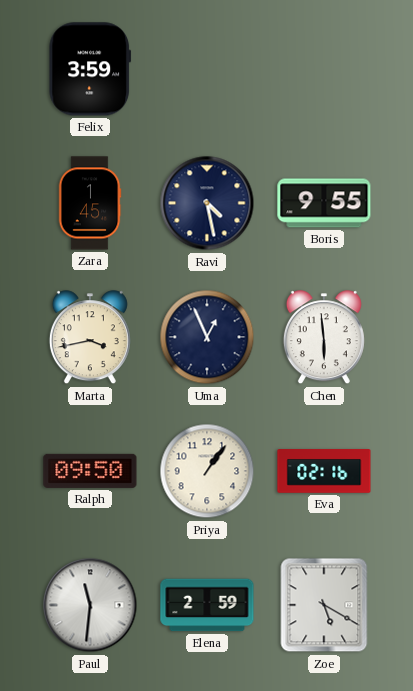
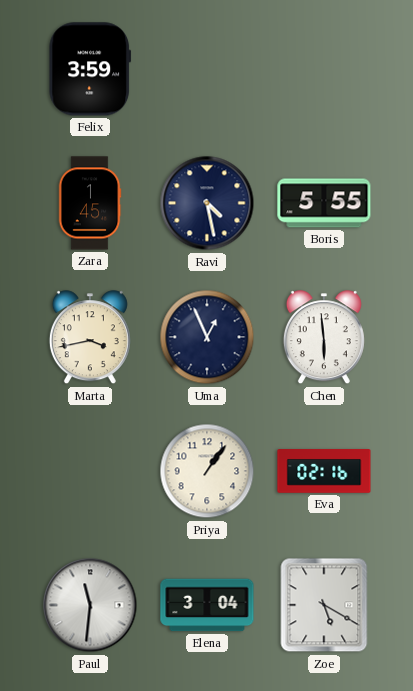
Boris: 9:55 -> 5:55
Ralph: 09:50 -> none
Elena: 2:59 -> 3:04
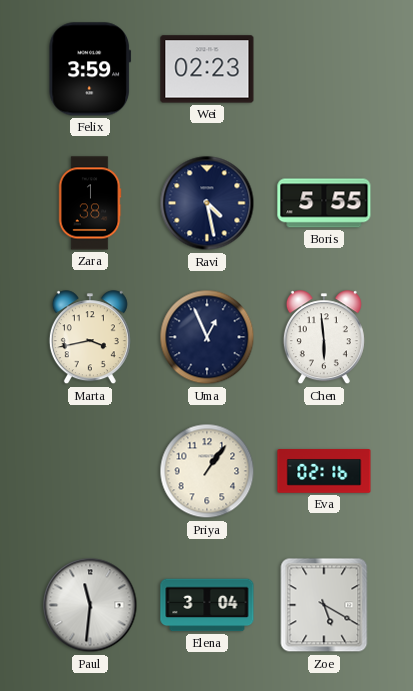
Wei: none -> 02:23
Zara: 1:45 -> 1:38
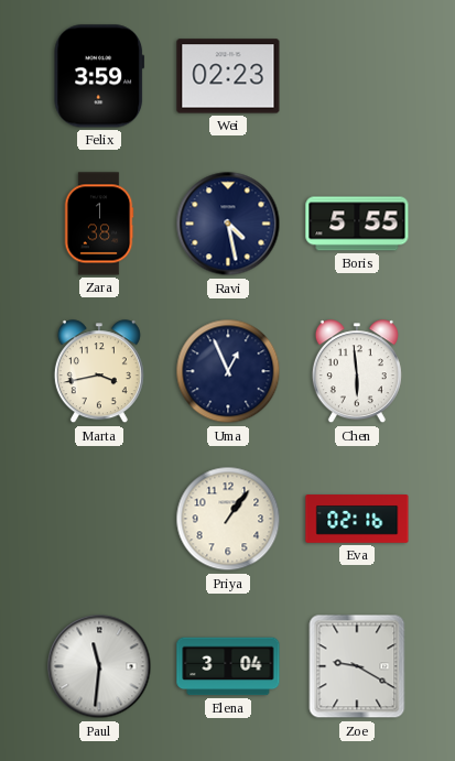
Zoe: 5:20 -> 9:20
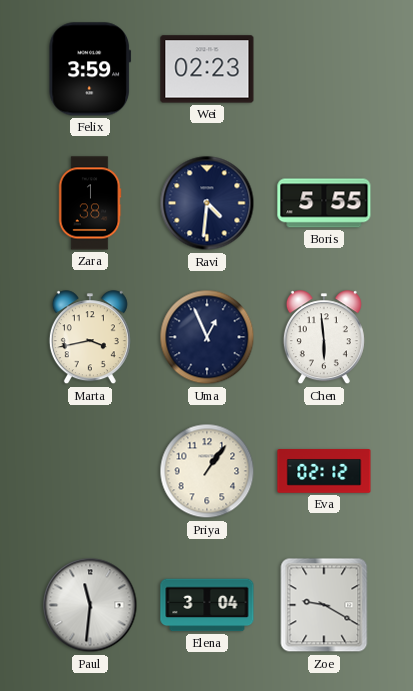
Ravi: 4:28 -> 4:31
Eva: 02:16 -> 02:12
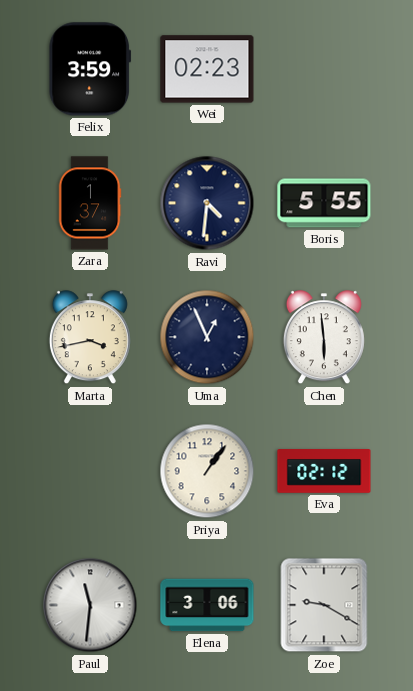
Zara: 1:38 -> 1:37
Elena: 3:04 -> 3:06
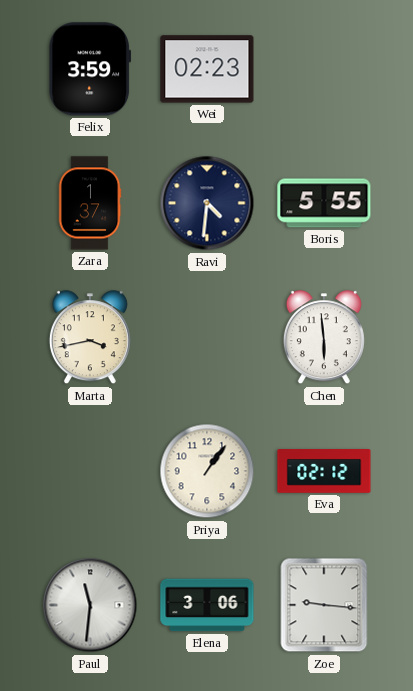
Uma: 12:56 -> none
Zoe: 9:20 -> 9:16
